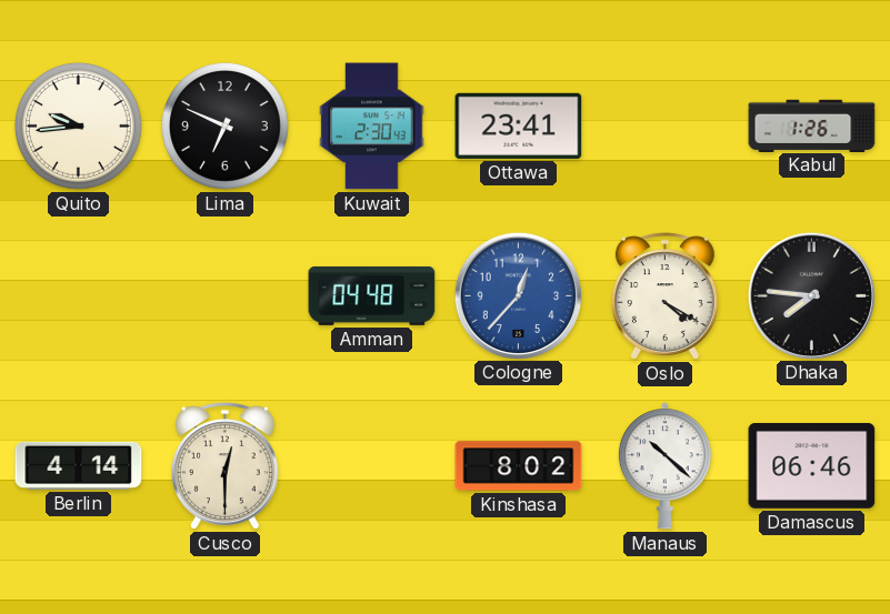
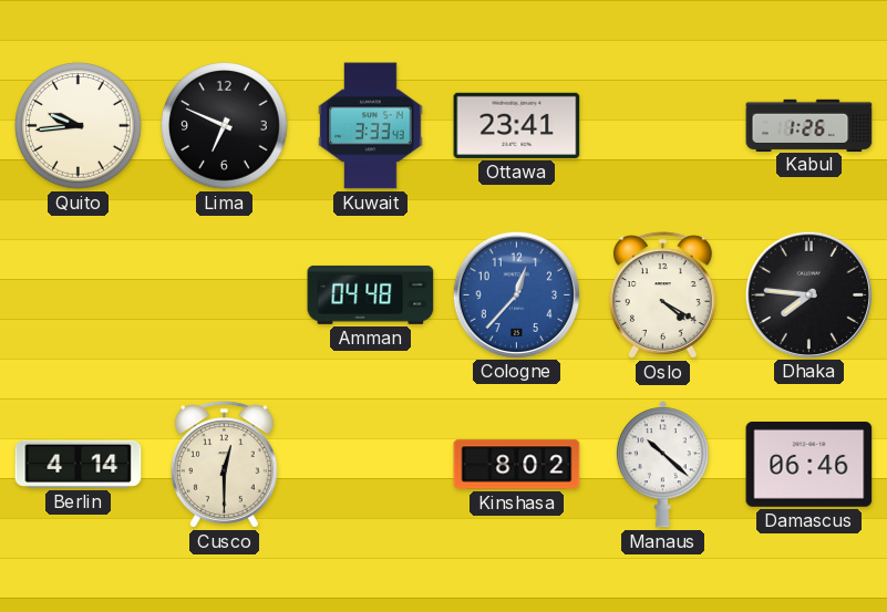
Kuwait: 2:30 -> 3:33
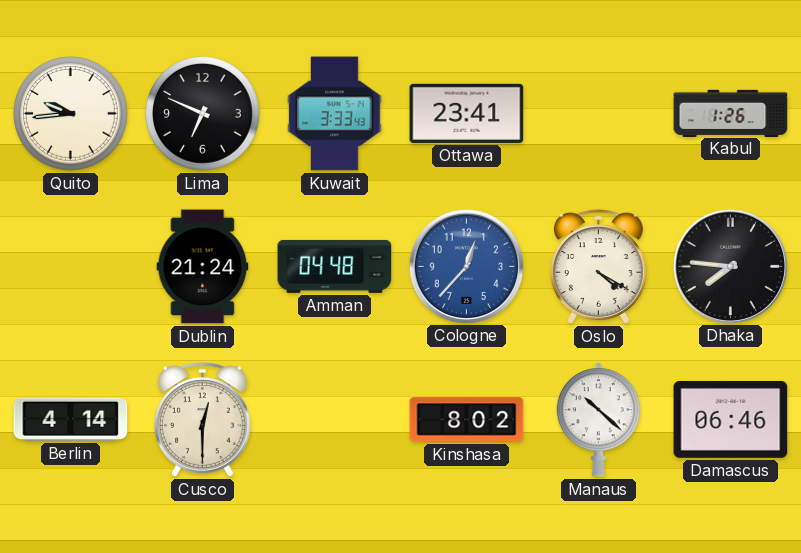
Dublin: none -> 21:24
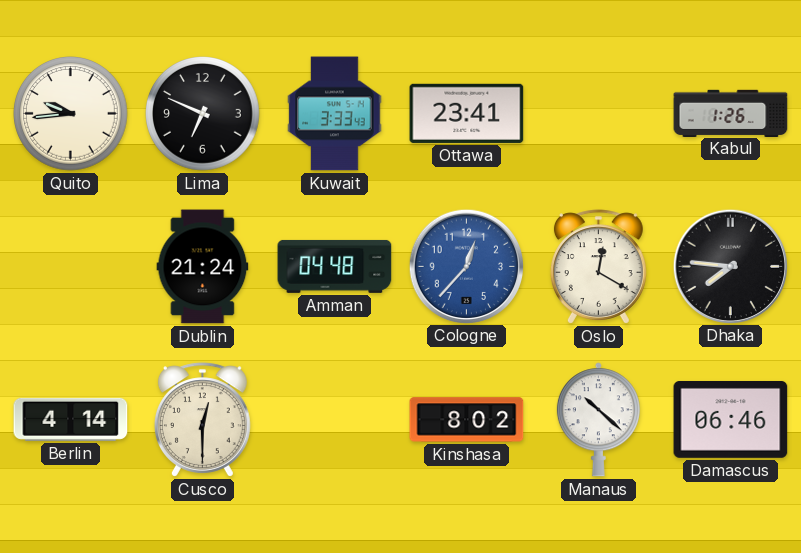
Oslo: 4:20 -> 12:20
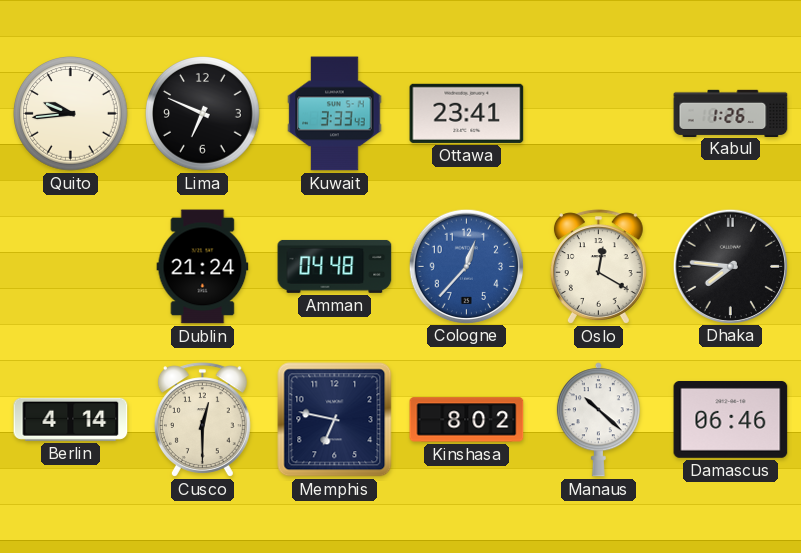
Memphis: none -> 6:47
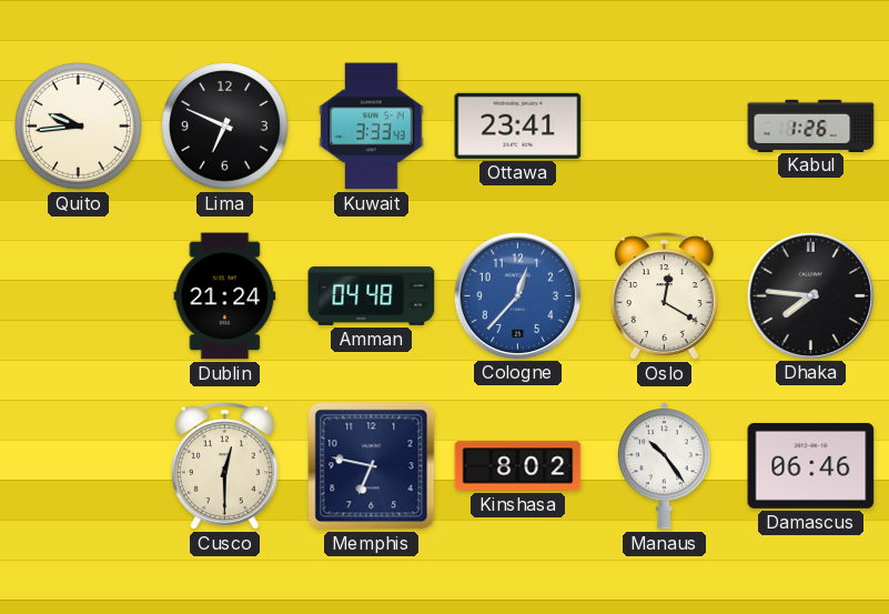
Berlin: 4:14 -> none
Manaus: 10:22 -> 10:24
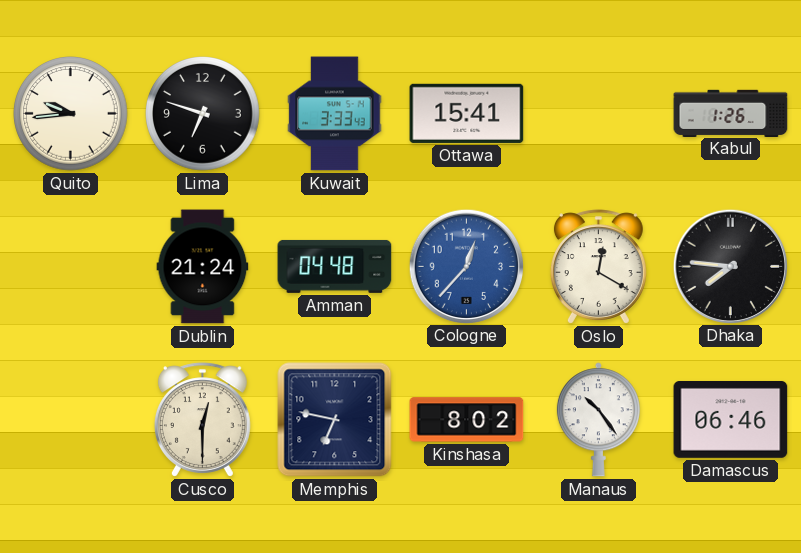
Lima: 6:49 -> 6:48
Ottawa: 23:41 -> 15:41
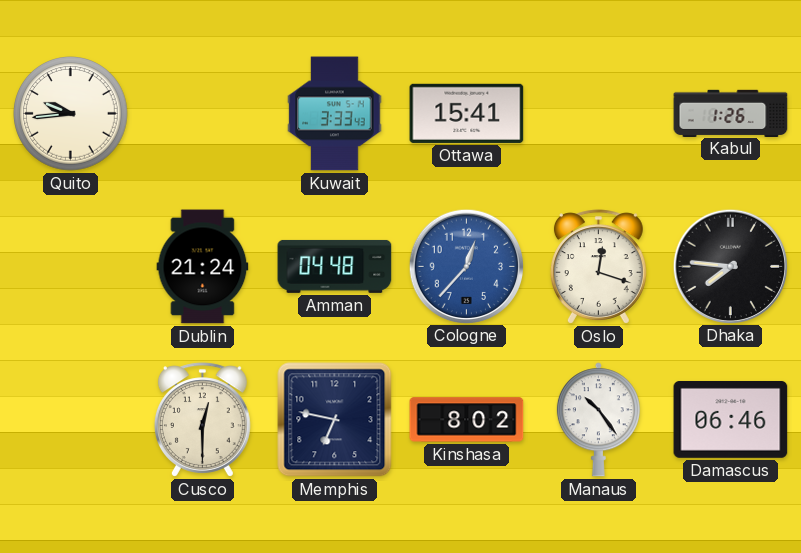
Lima: 6:48 -> none
Oslo: 12:20 -> 12:18
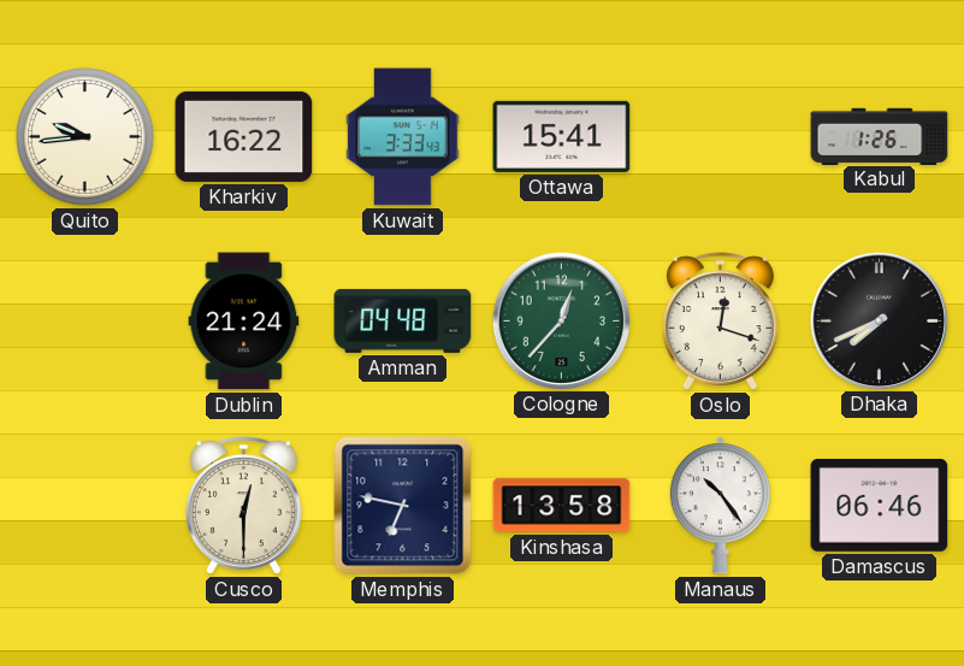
Kharkiv: none -> 16:22
Cologne dial: blue -> green
Dhaka: 7:46 -> 7:41
Kinshasa: 8:02 -> 13:58
